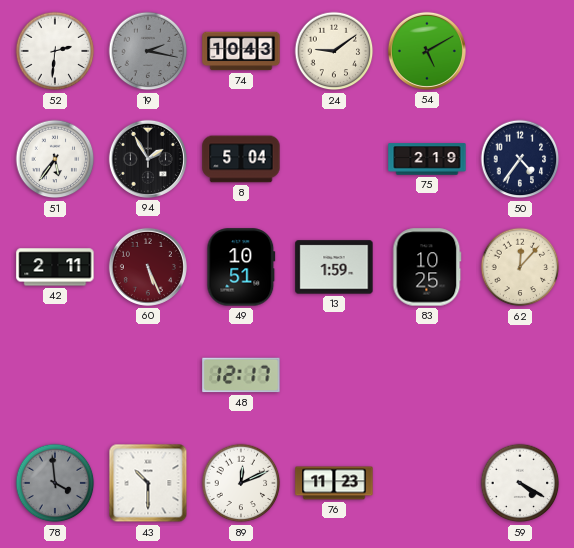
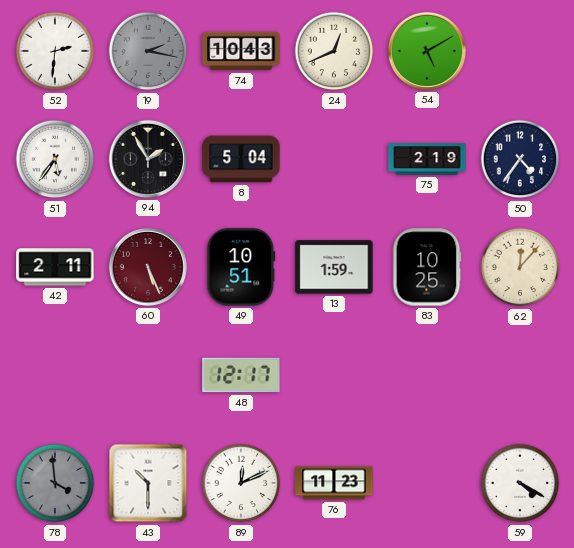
24: 9:09 -> 12:41
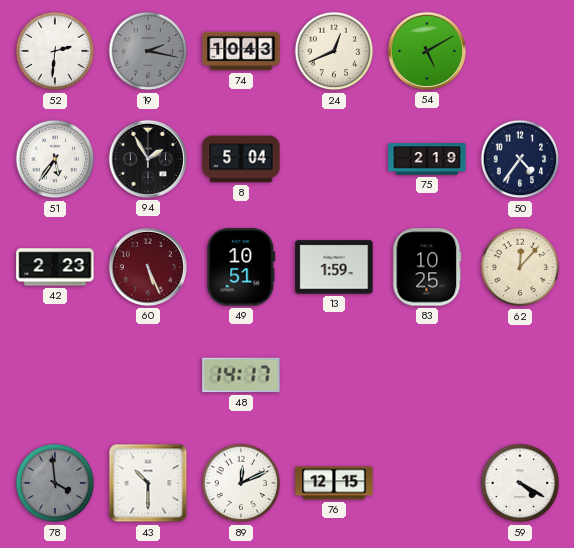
42: 2:11 -> 2:23
48: 12:17 -> 14:17
76: 11:23 -> 12:15
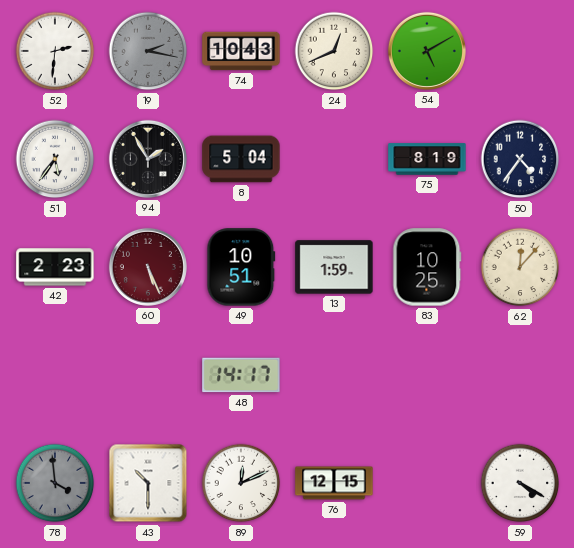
75: 2:19 -> 8:19
